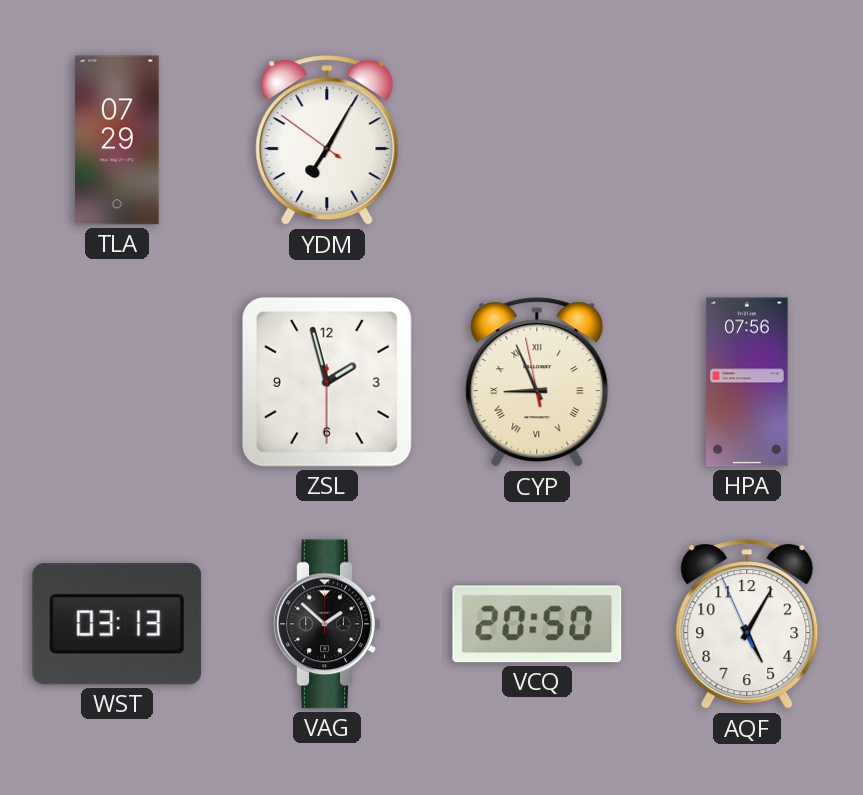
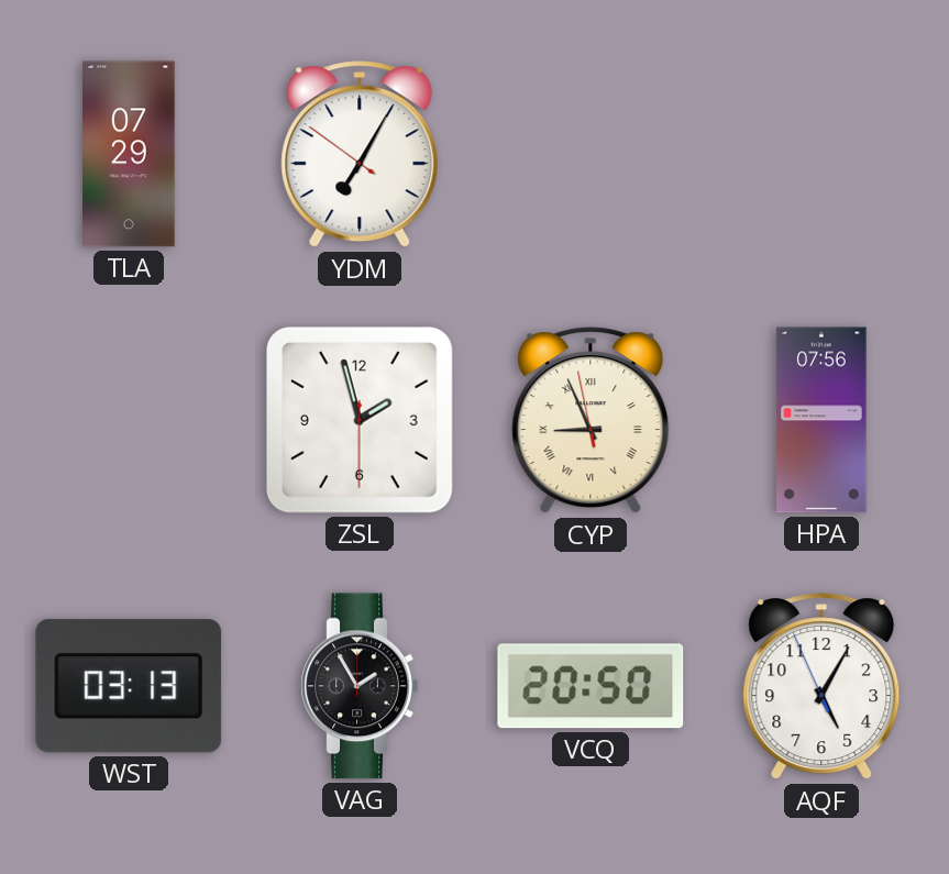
VAG: 1:52 -> 1:55
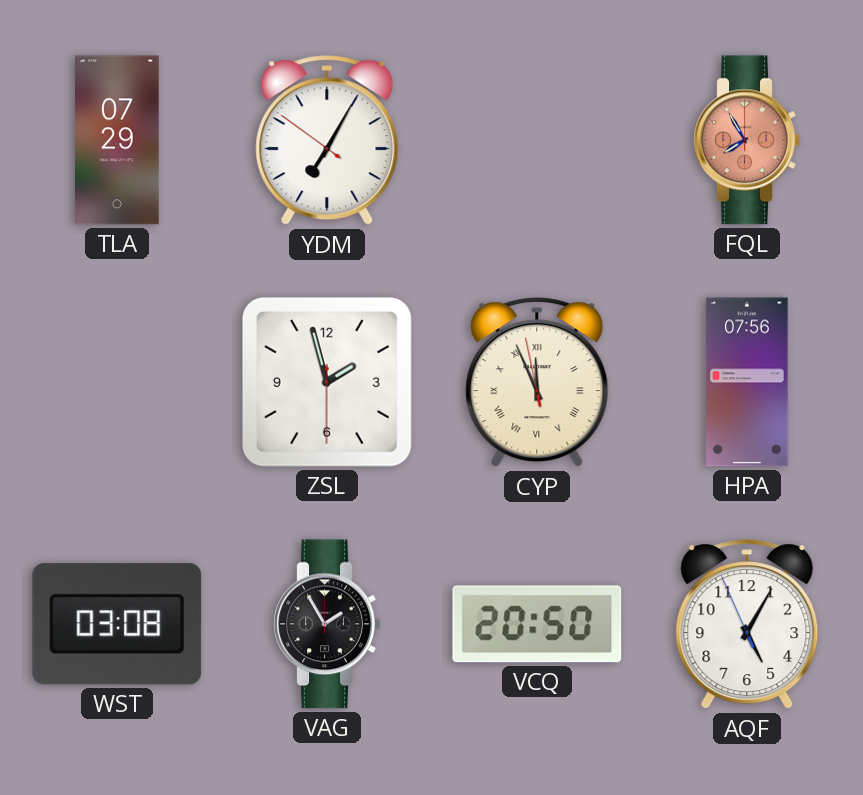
FQL: none -> 7:55
CYP: 8:55 -> 11:55
WST: 03:13 -> 03:08
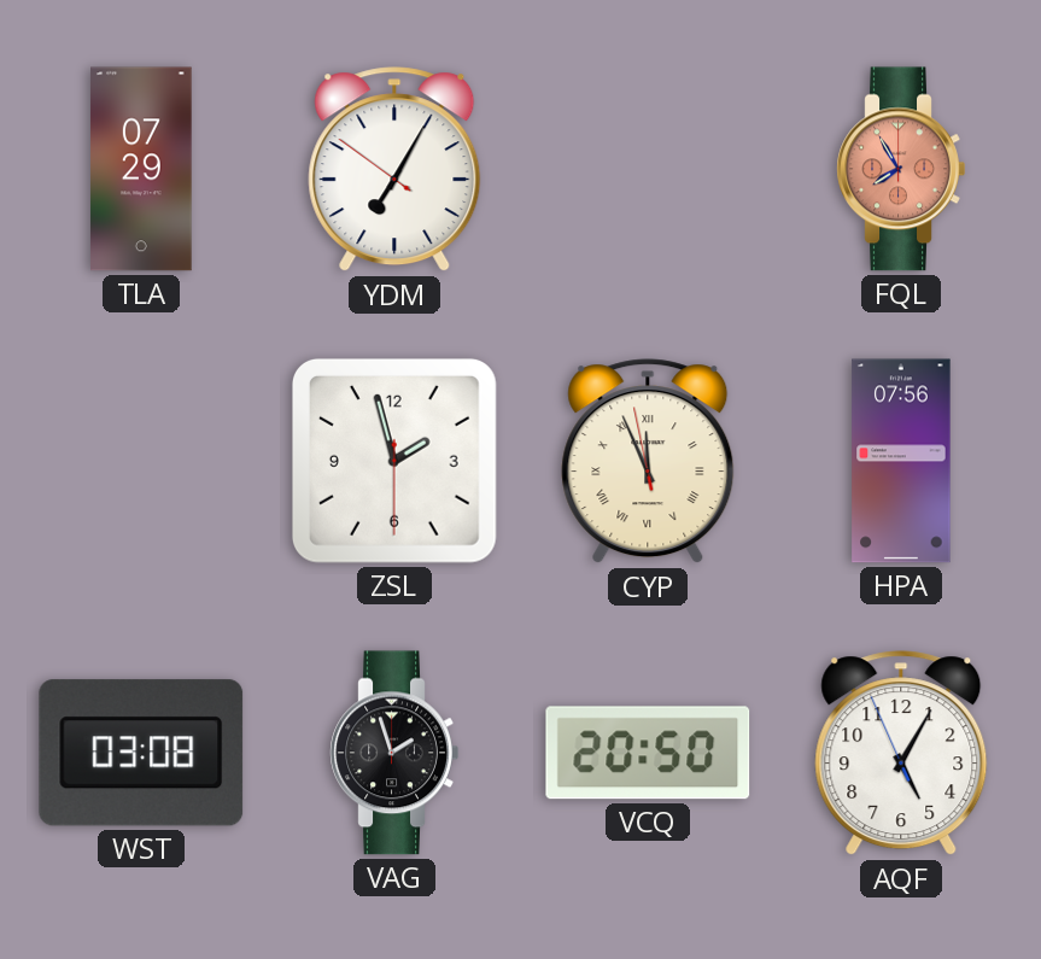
VAG: 1:55 -> 1:57
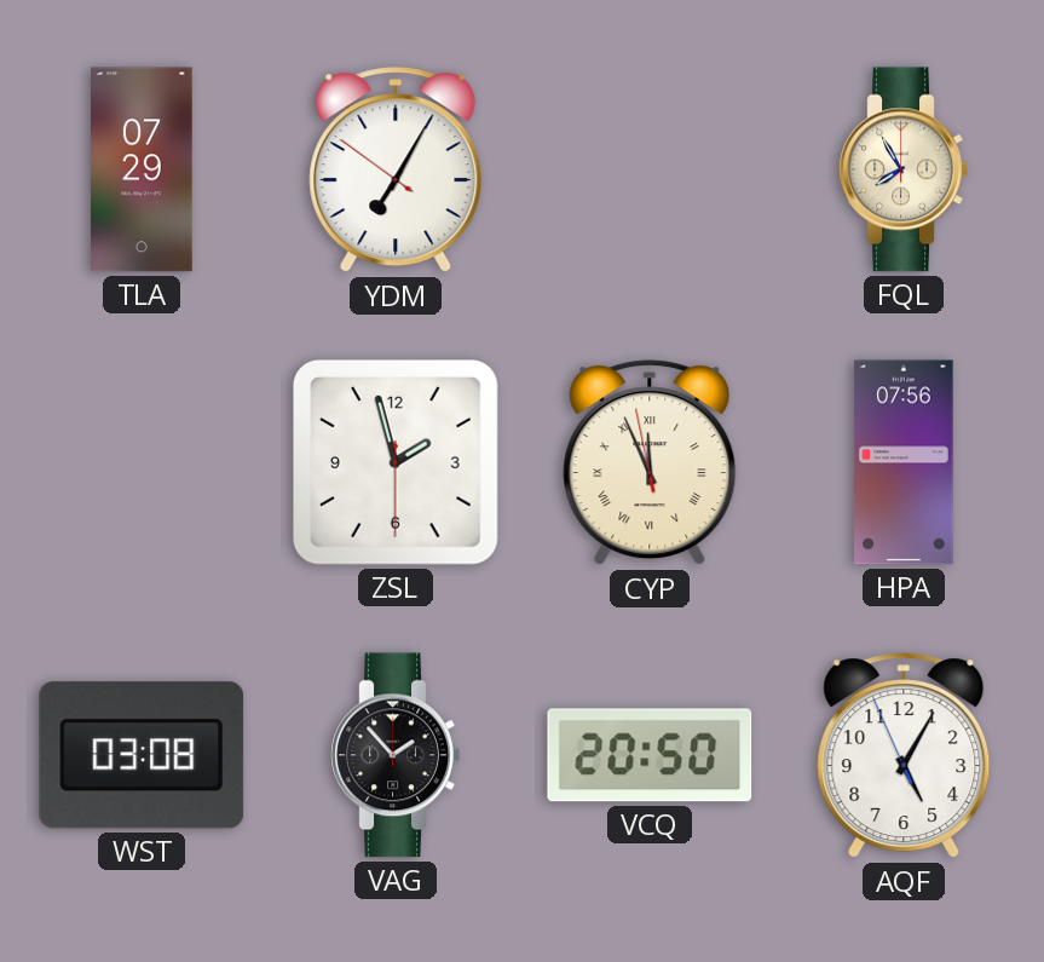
FQL dial: salmon -> cream
VAG: 1:57 -> 1:53
